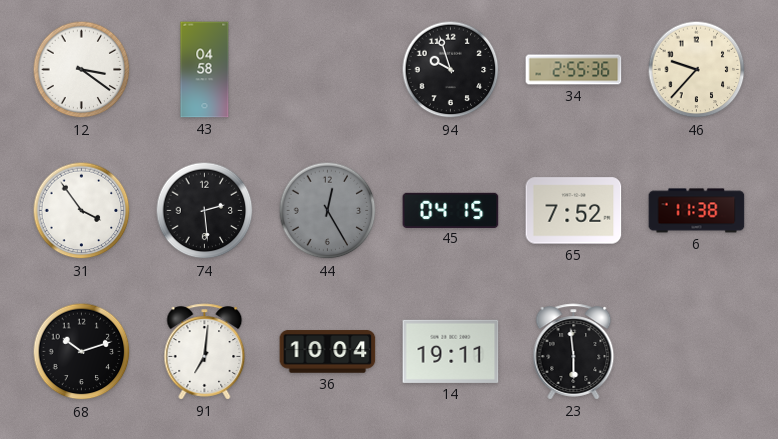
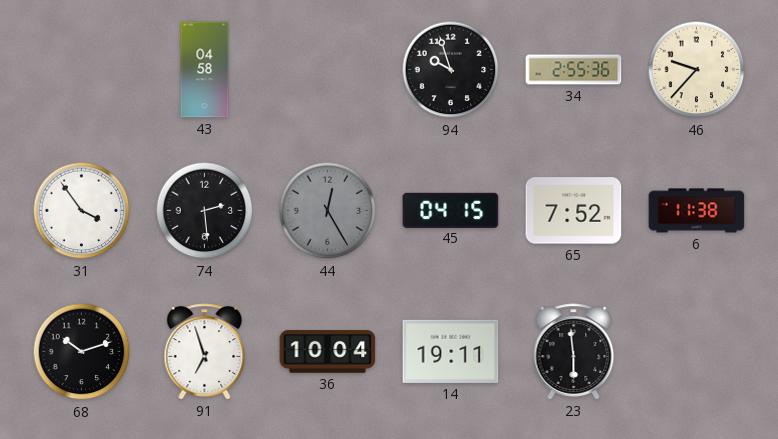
12: 3:21 -> none
91: 7:01 -> 6:57
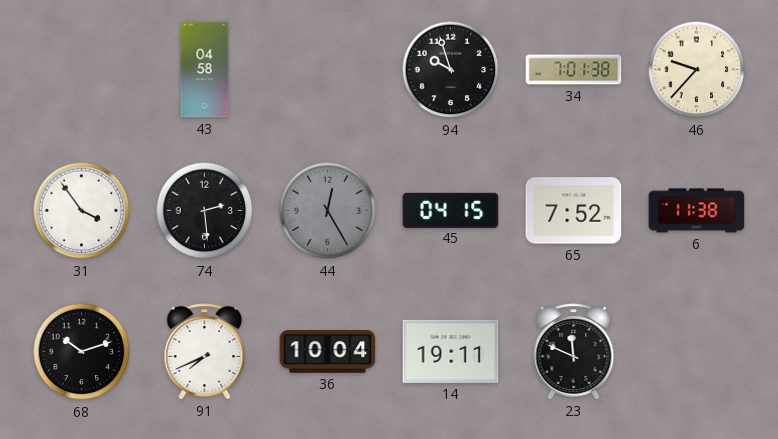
34: 2:55 -> 7:01
91: 6:57 -> 7:41
23: 5:59 -> 11:49
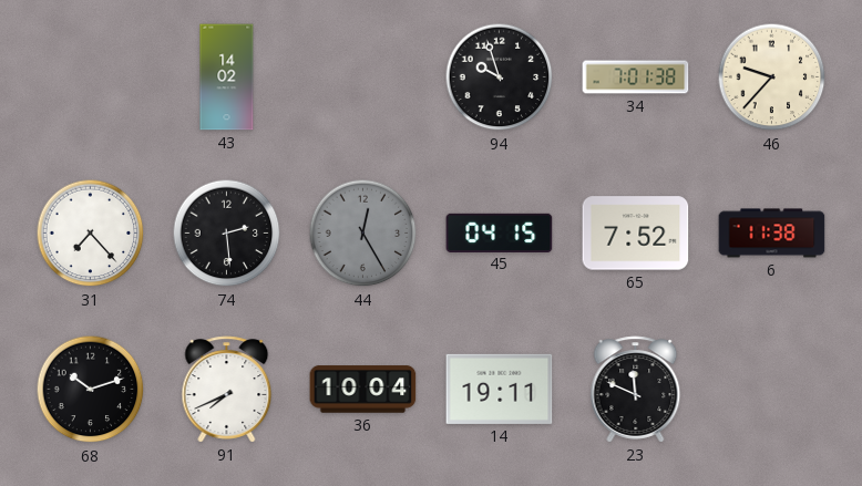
43: 04:58 -> 14:02
31: 3:54 -> 7:23
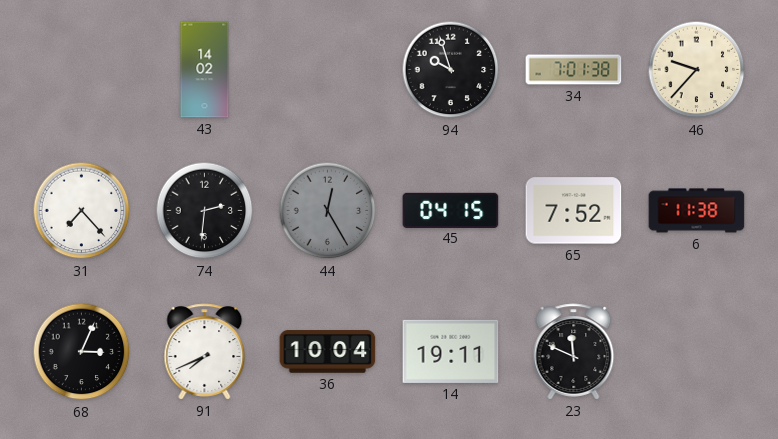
74: 2:29 -> 2:31
68: 10:12 -> 3:04
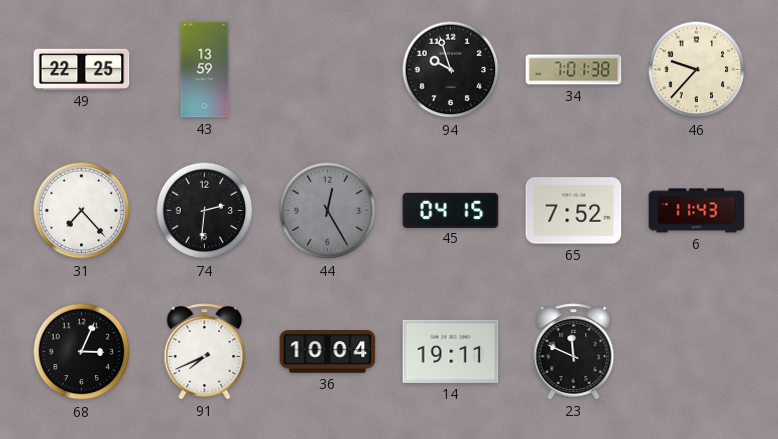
49: none -> 22:25
43: 14:02 -> 13:59
6: 11:38 -> 11:43
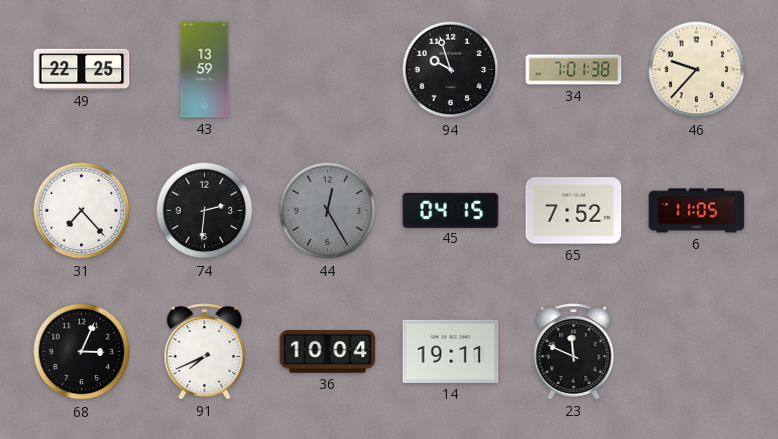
6: 11:43 -> 11:05
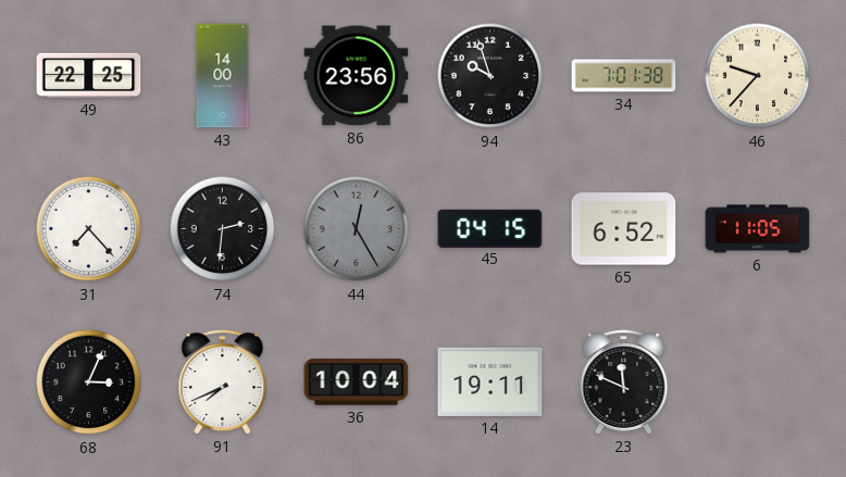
43: 13:59 -> 14:00
86: none -> 23:56
65: 7:52 -> 6:52
